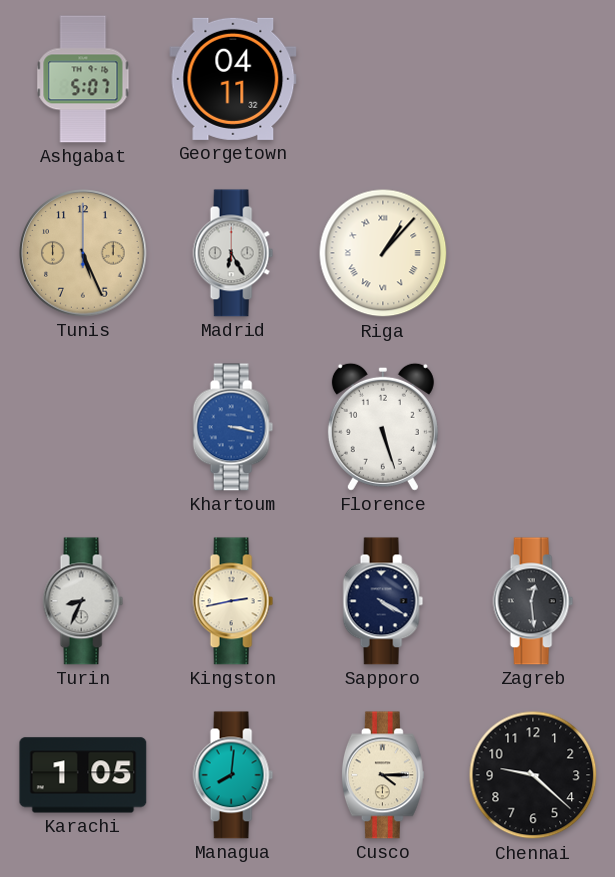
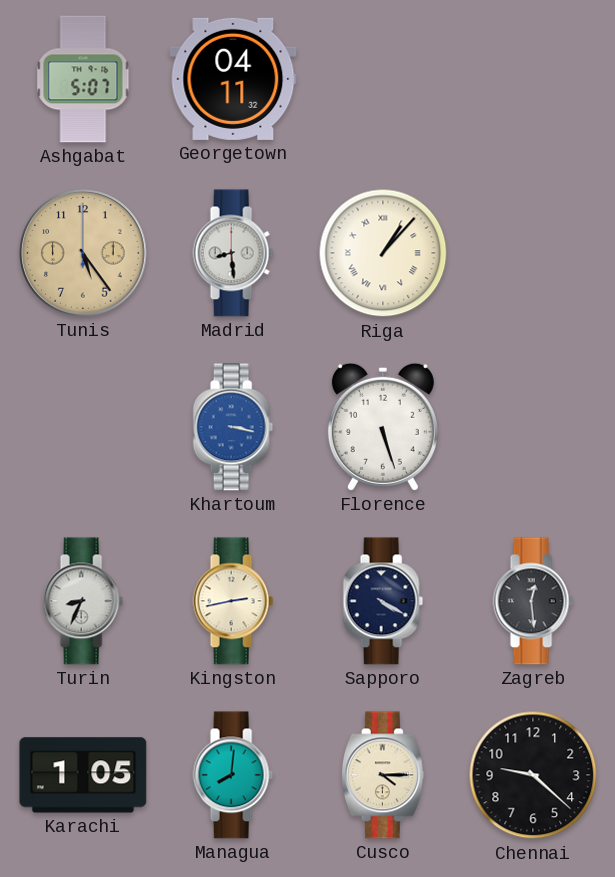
Tunis: 5:26 -> 5:24
Madrid: 6:25 -> 8:29
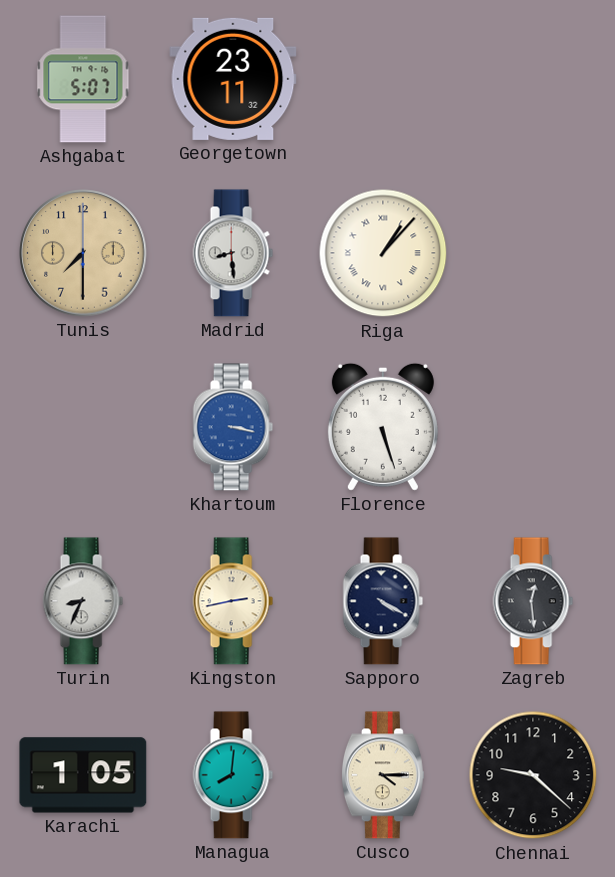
Georgetown: 04:11 -> 23:11
Tunis: 5:24 -> 7:30
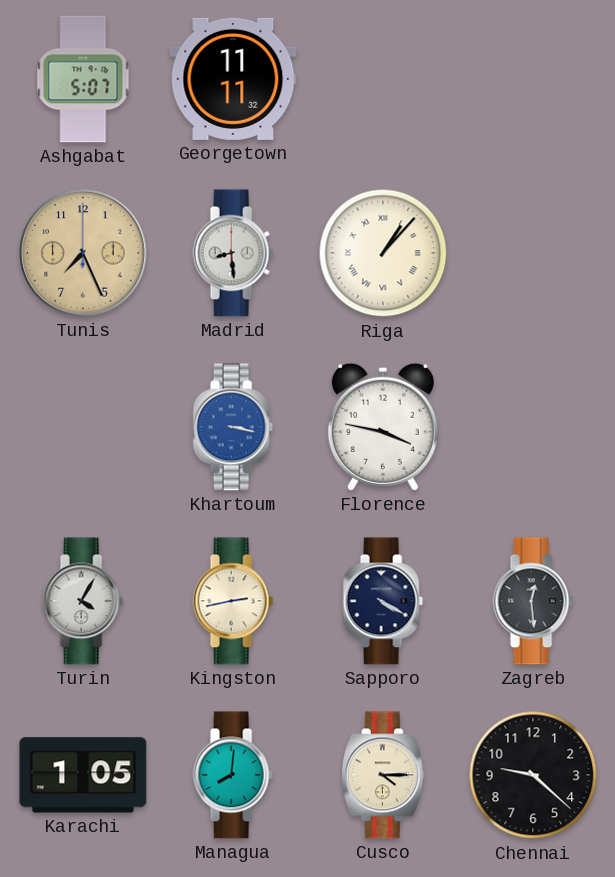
Georgetown: 23:11 -> 11:11
Tunis: 7:30 -> 7:26
Florence: 5:27 -> 3:47
Turin: 8:34 -> 4:05
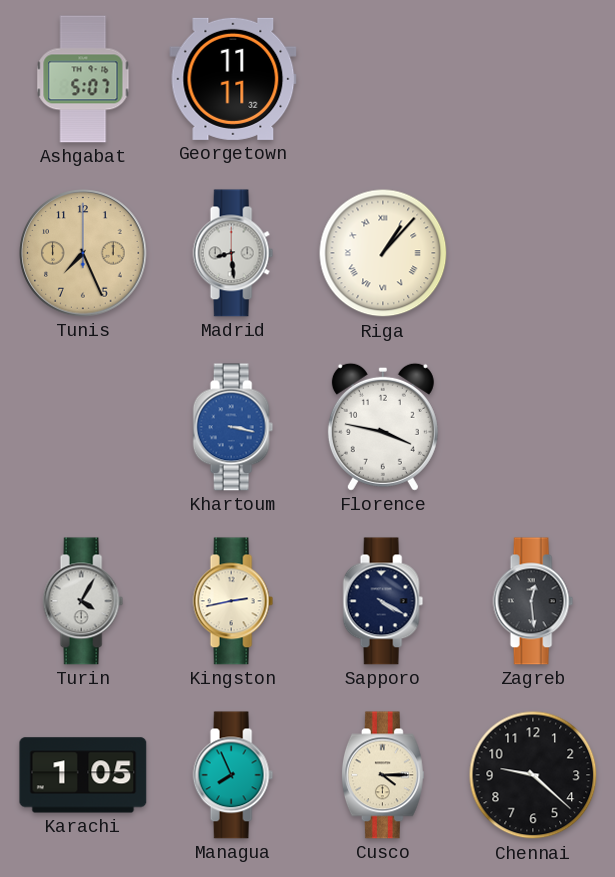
Managua: 8:01 -> 7:56
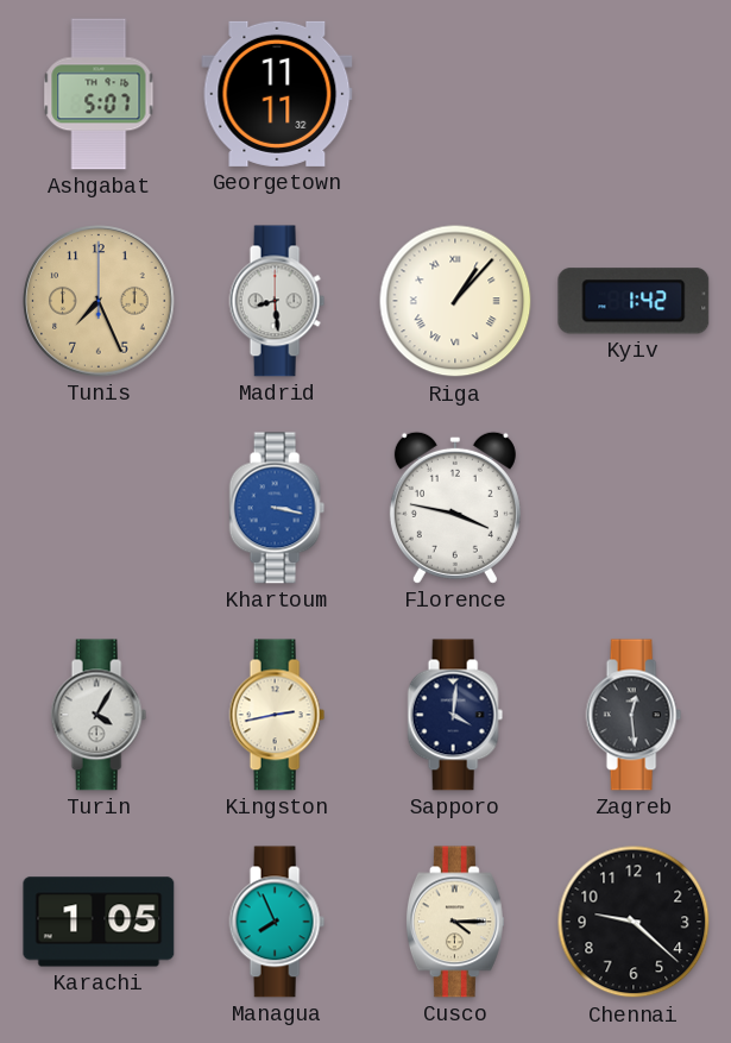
Kyiv: none -> 1:42
Sapporo: 4:20 -> 4:01
